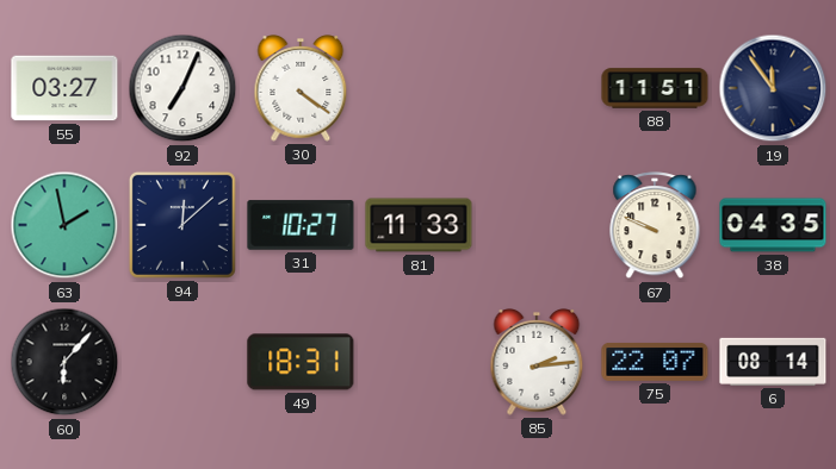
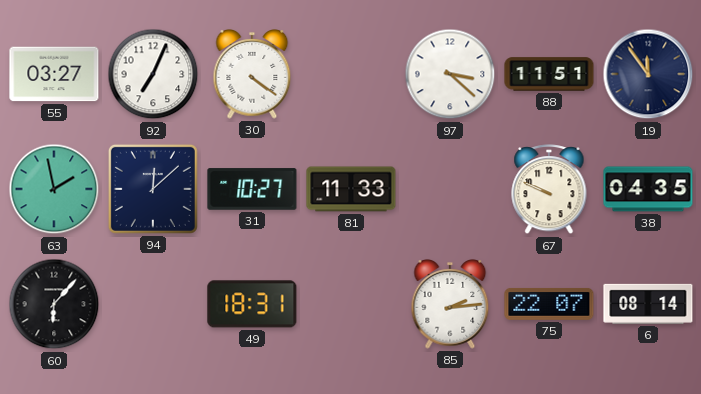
97: none -> 3:22
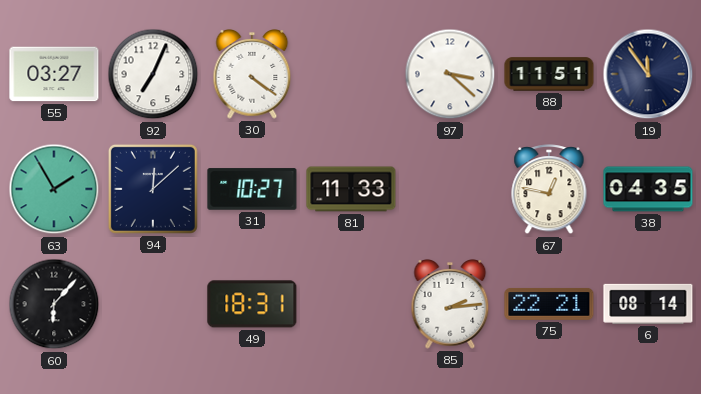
63: 1:58 -> 1:55
67: 9:49 -> 12:47
75: 22:07 -> 22:21
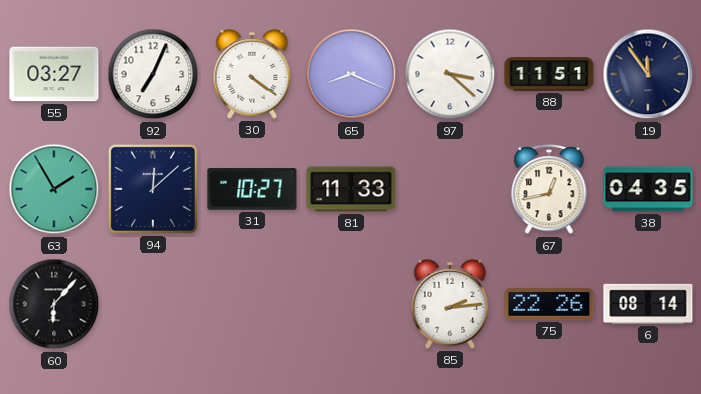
65: none -> 8:19
67: 12:47 -> 12:43
49: 18:31 -> none
75: 22:21 -> 22:26
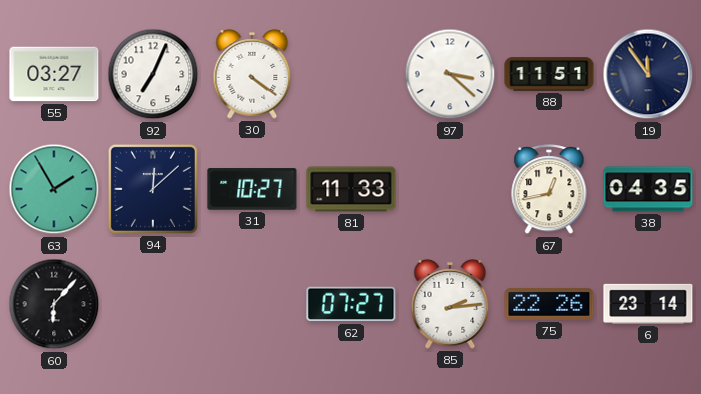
65: 8:19 -> none
62: none -> 07:27
6: 08:14 -> 23:14
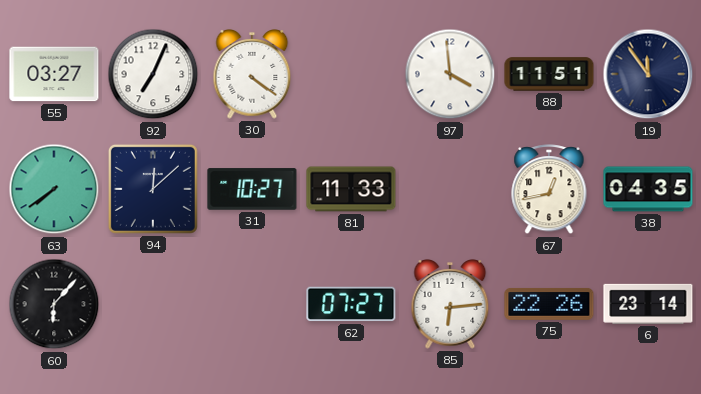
97: 3:22 -> 3:59
63: 1:55 -> 7:39
85: 2:14 -> 6:14
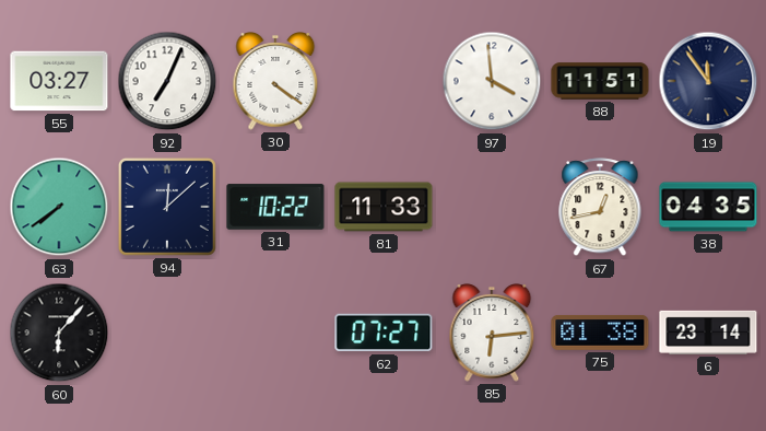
31: 10:27 -> 10:22
75: 22:26 -> 01:38
